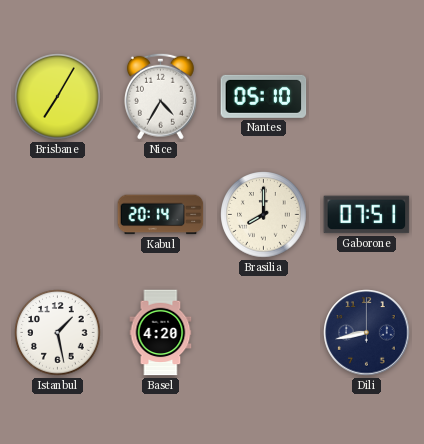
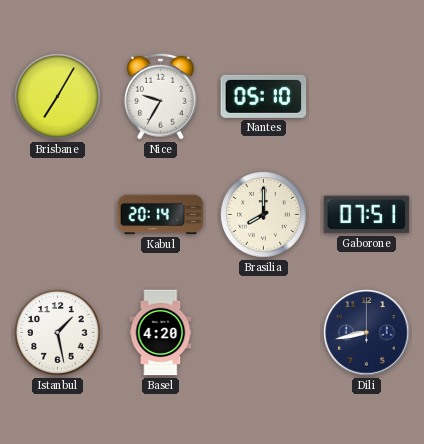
Nice: 4:35 -> 9:35
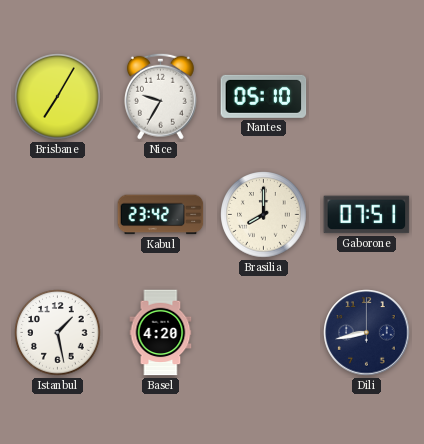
Kabul: 20:14 -> 23:42
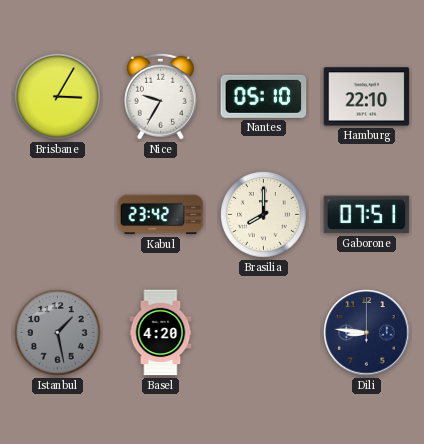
Brisbane: 7:05 -> 3:05
Hamburg: none -> 22:10
Istanbul dial: white -> grey
Dili: 8:43 -> 8:46
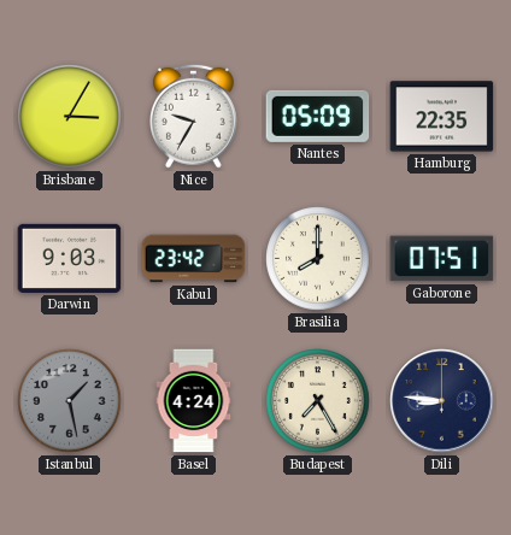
Nantes: 05:10 -> 05:09
Hamburg: 22:10 -> 22:35
Darwin: none -> 9:03
Basel: 4:20 -> 4:24
Budapest: none -> 7:25
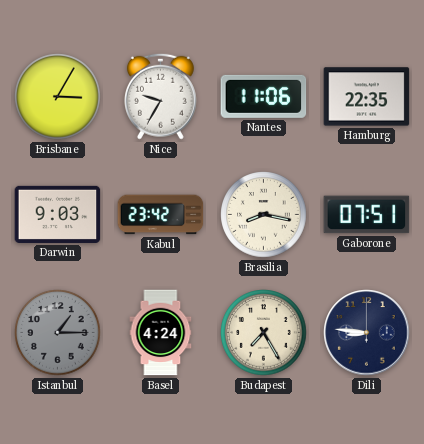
Nantes: 05:09 -> 11:06
Brasilia: 8:00 -> 8:17
Istanbul: 1:28 -> 1:15
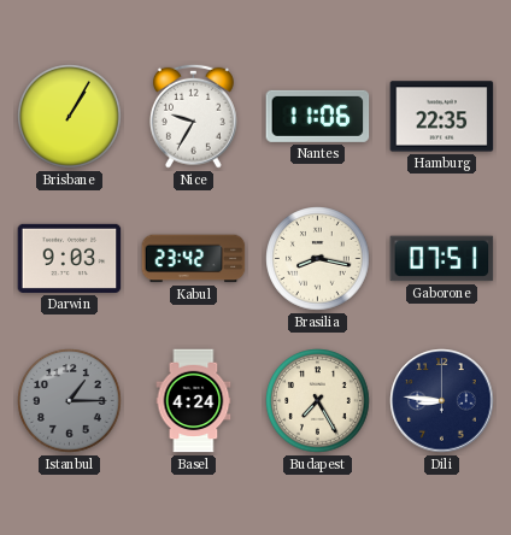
Brisbane: 3:05 -> 1:05
